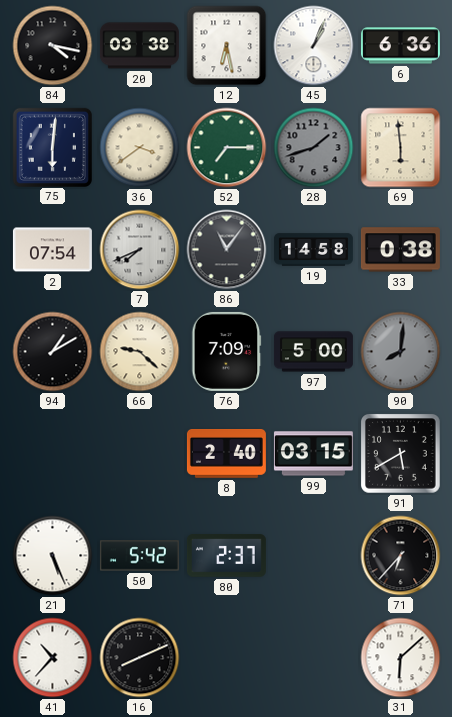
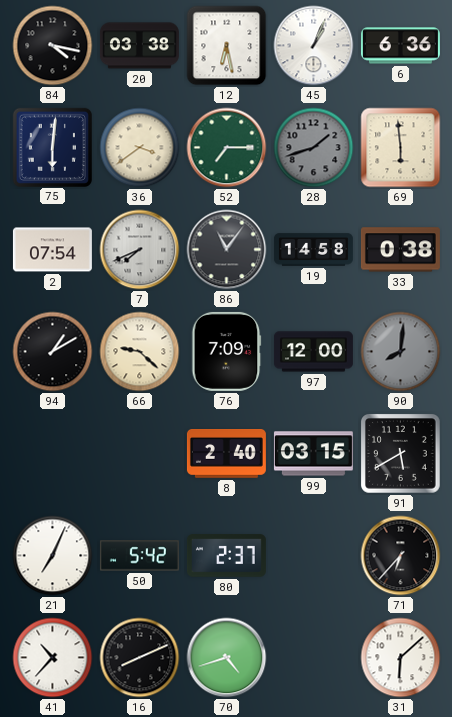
97: 5:00 -> 12:00
21: 5:26 -> 7:04
70: none -> 4:42
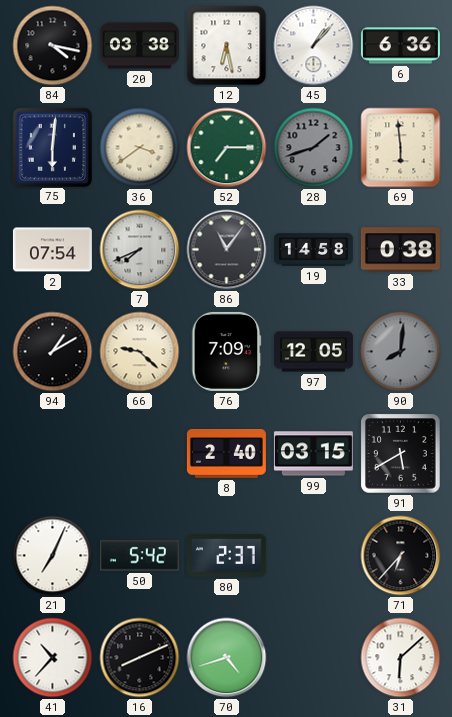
45: 1:04 -> 1:07
97: 12:00 -> 12:05
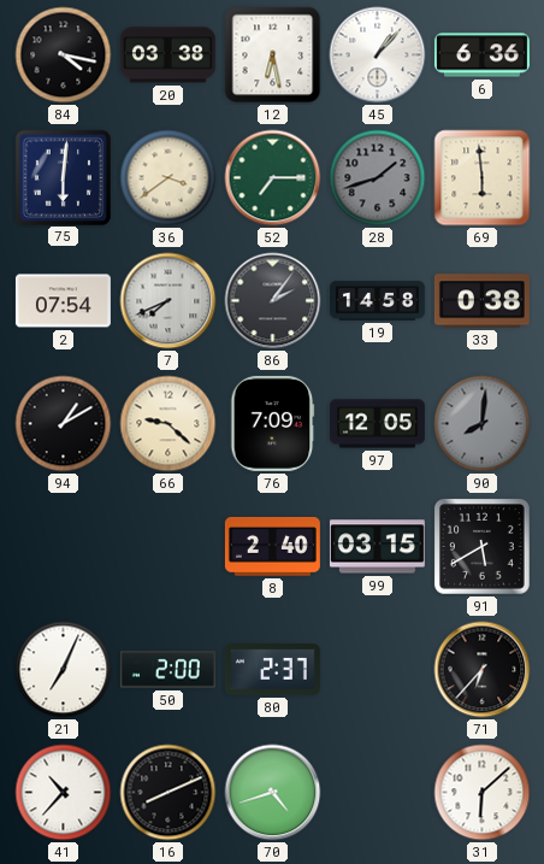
86: 11:06 -> 2:06
50: 5:42 -> 2:00
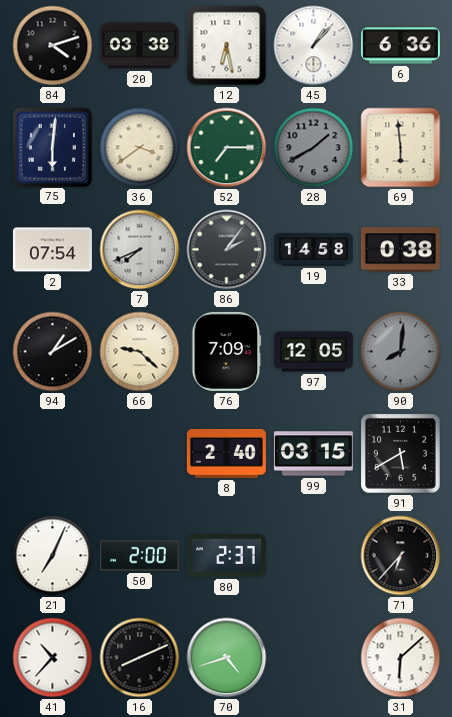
84: 4:17 -> 4:12
28: 1:42 -> 1:40
